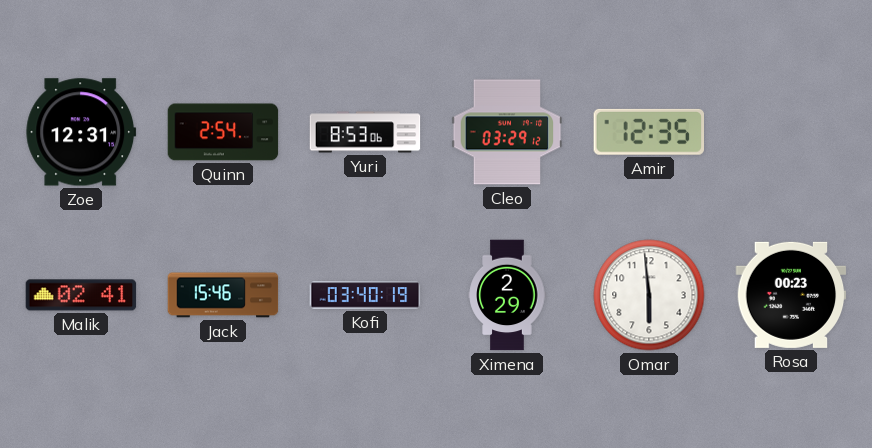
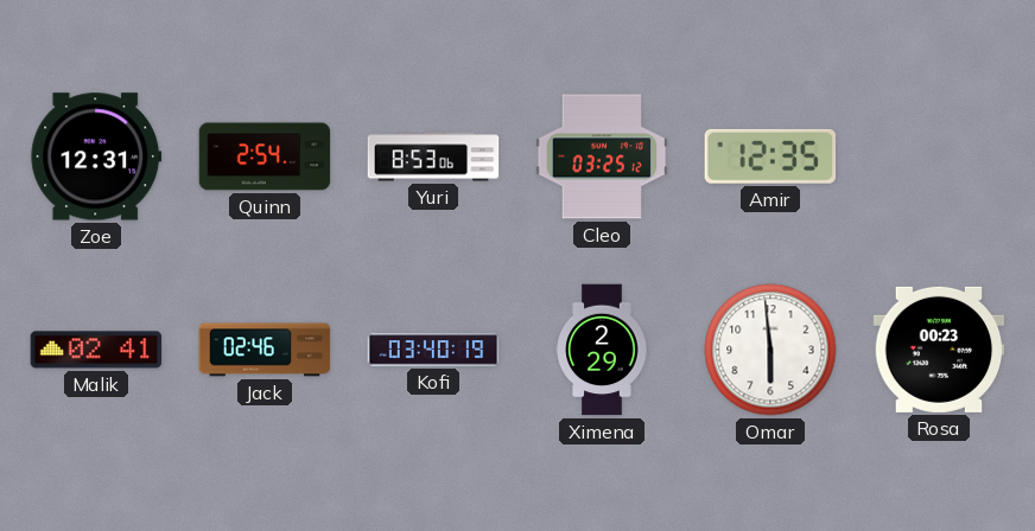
Cleo: 03:29 -> 03:25
Jack: 15:46 -> 02:46
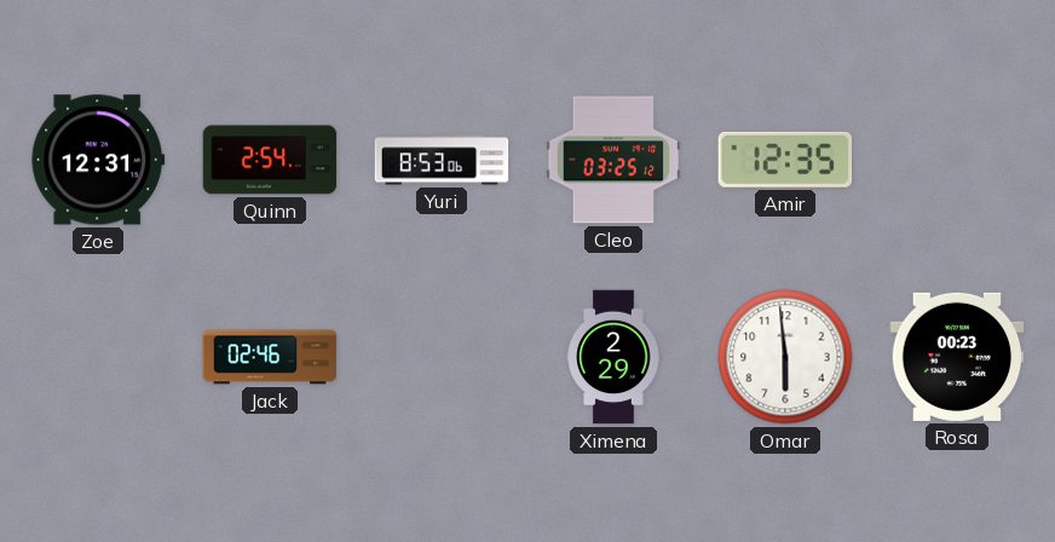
Malik: 02:41 -> none
Kofi: 03:40 -> none
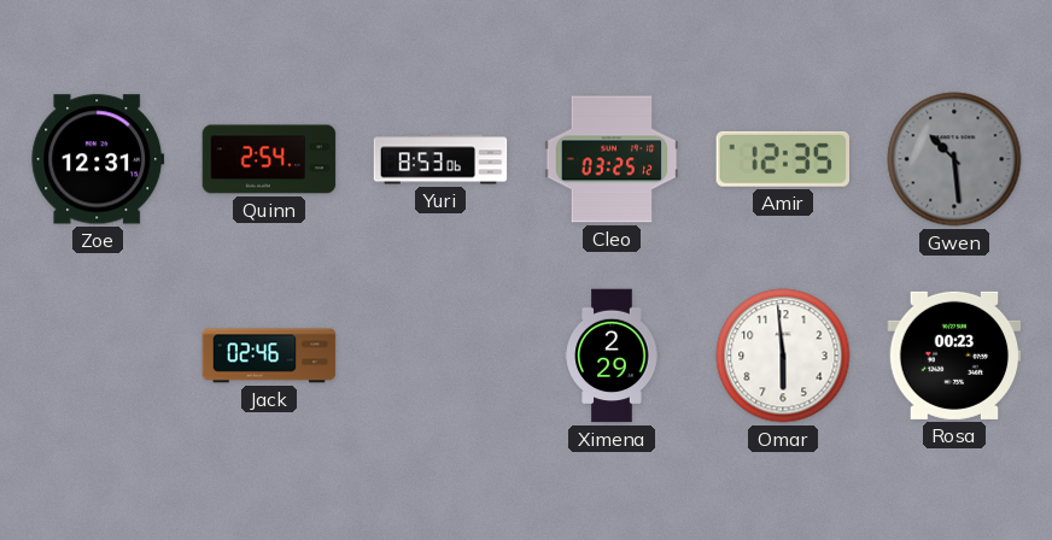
Gwen: none -> 10:29
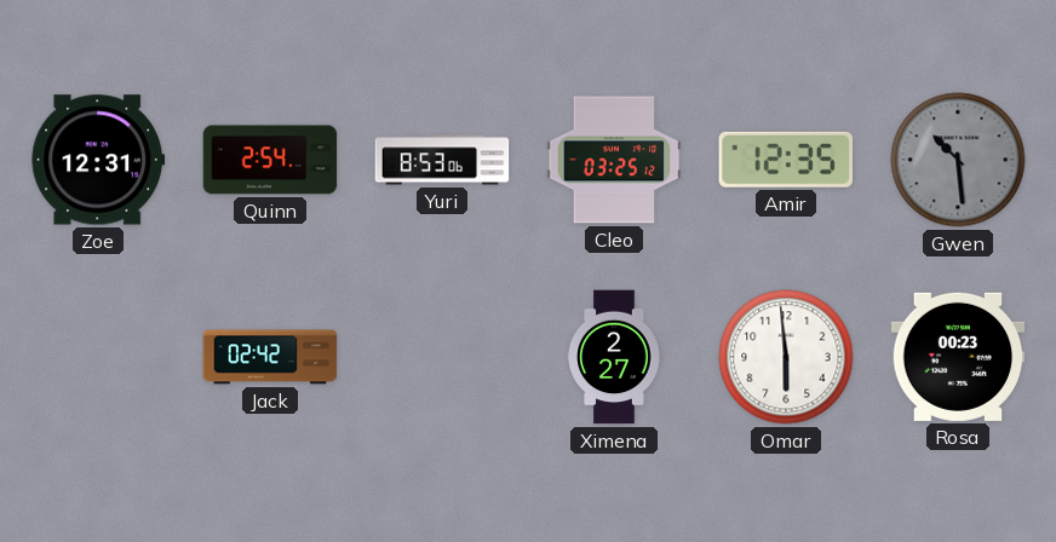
Jack: 02:46 -> 02:42
Ximena: 2:29 -> 2:27
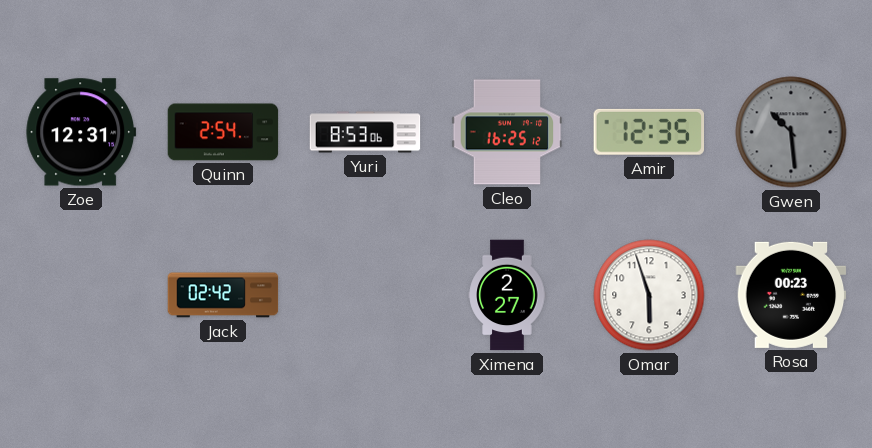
Cleo: 03:25 -> 16:25
Omar: 5:59 -> 5:57
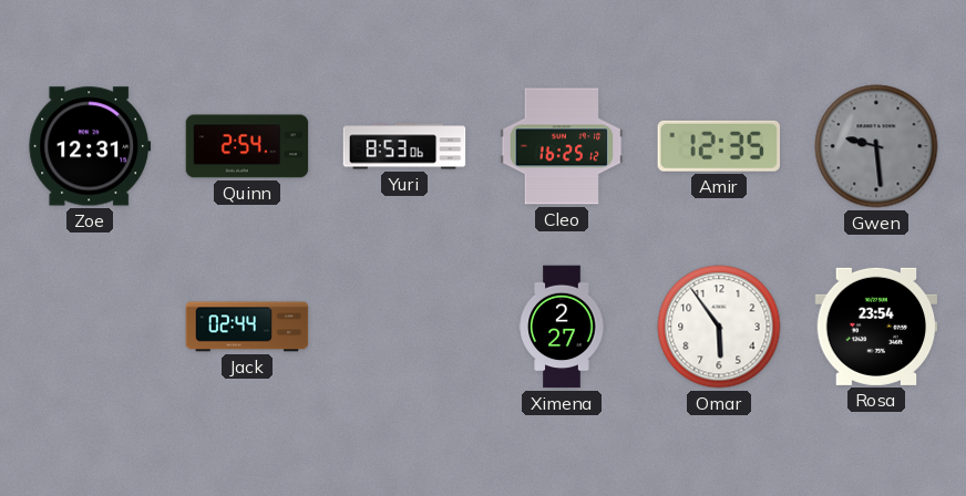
Gwen: 10:29 -> 9:29
Jack: 02:42 -> 02:44
Omar: 5:57 -> 5:54
Rosa: 00:23 -> 23:54
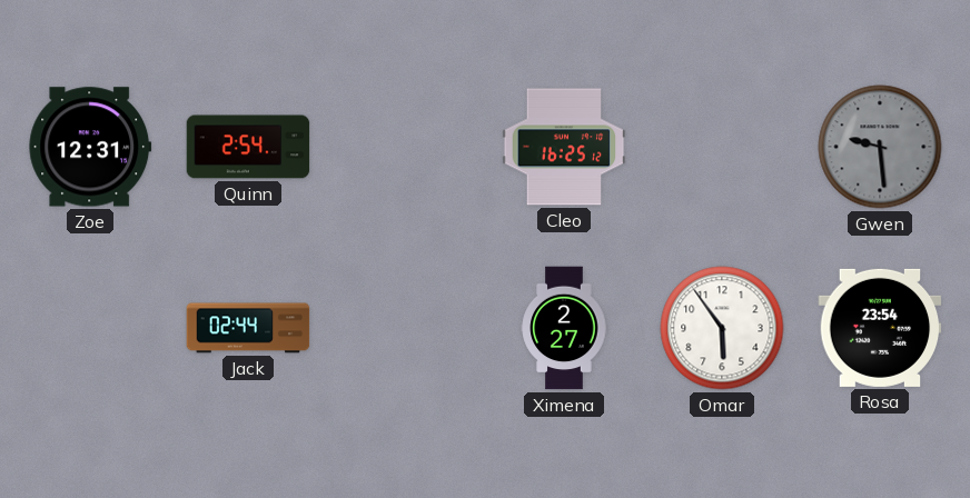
Yuri: 8:53 -> none
Amir: 12:35 -> none
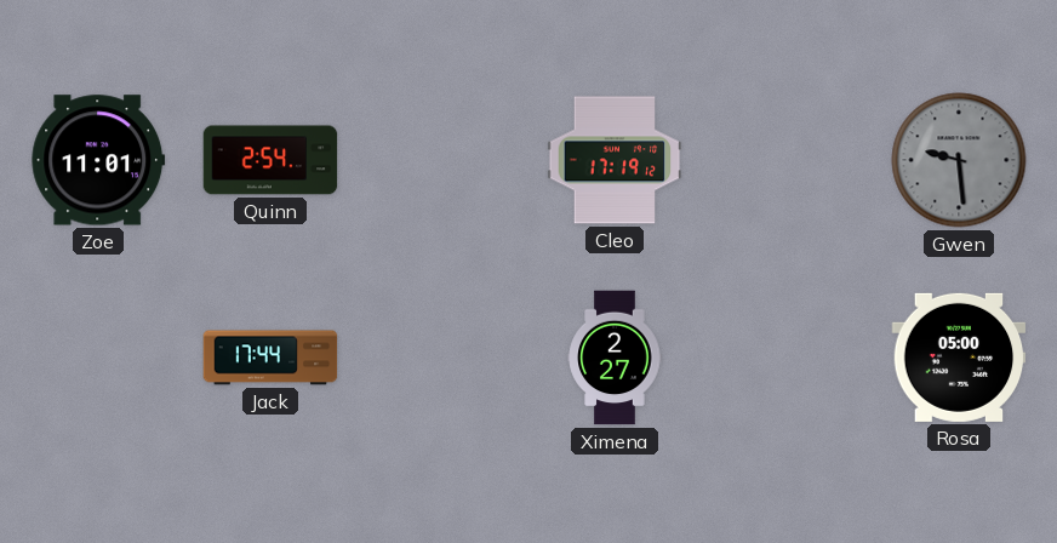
Zoe: 12:31 -> 11:01
Cleo: 16:25 -> 17:19
Jack: 02:44 -> 17:44
Omar: 5:54 -> none
Rosa: 23:54 -> 05:00
